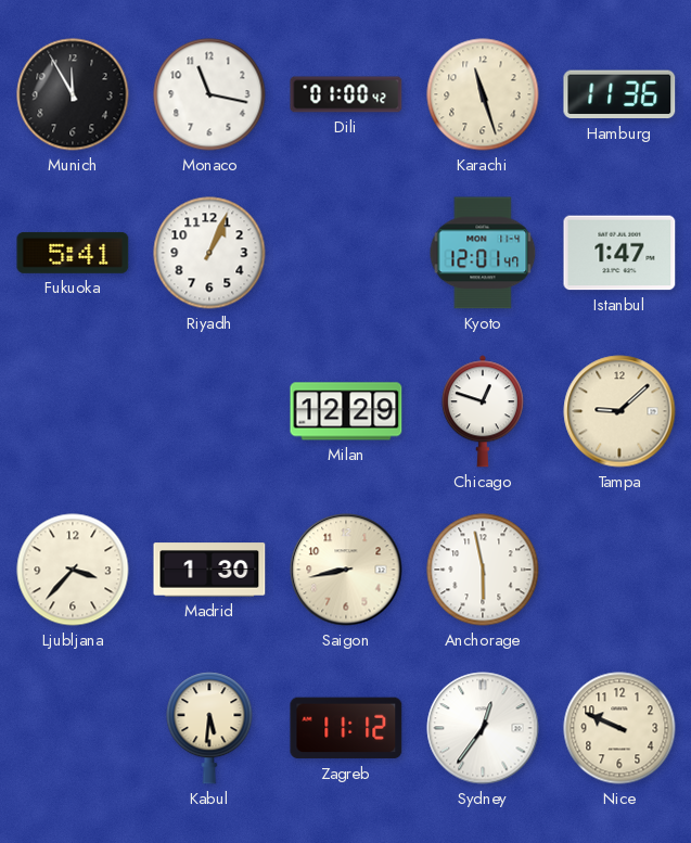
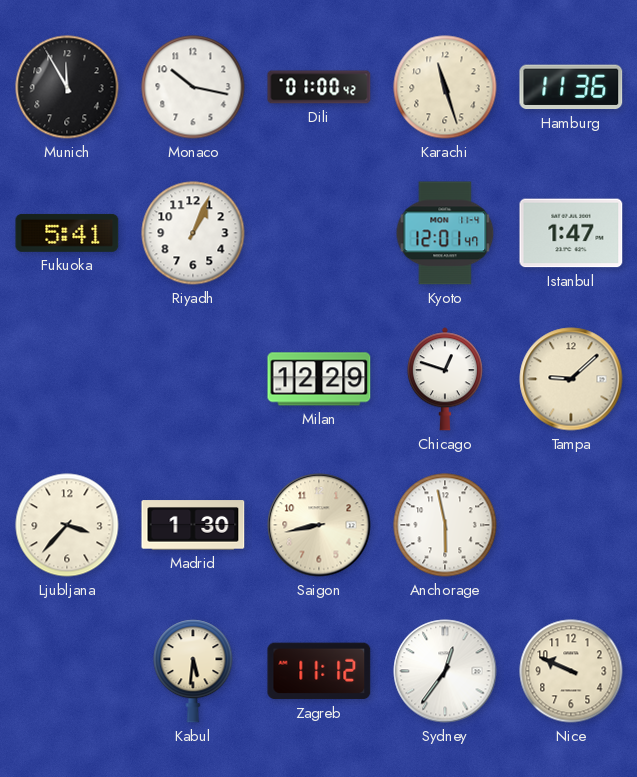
Monaco: 11:17 -> 10:17
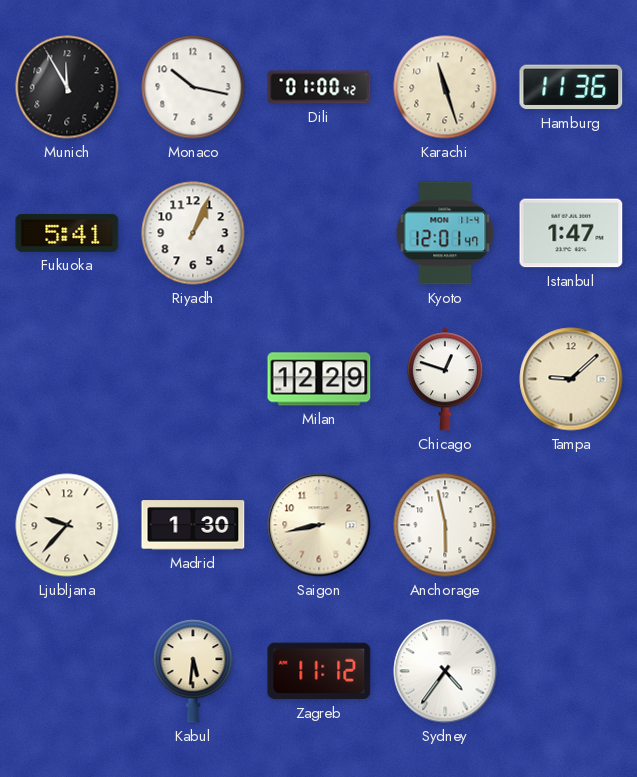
Ljubljana: 3:37 -> 9:37
Sydney: 12:36 -> 4:36
Nice: 9:49 -> none
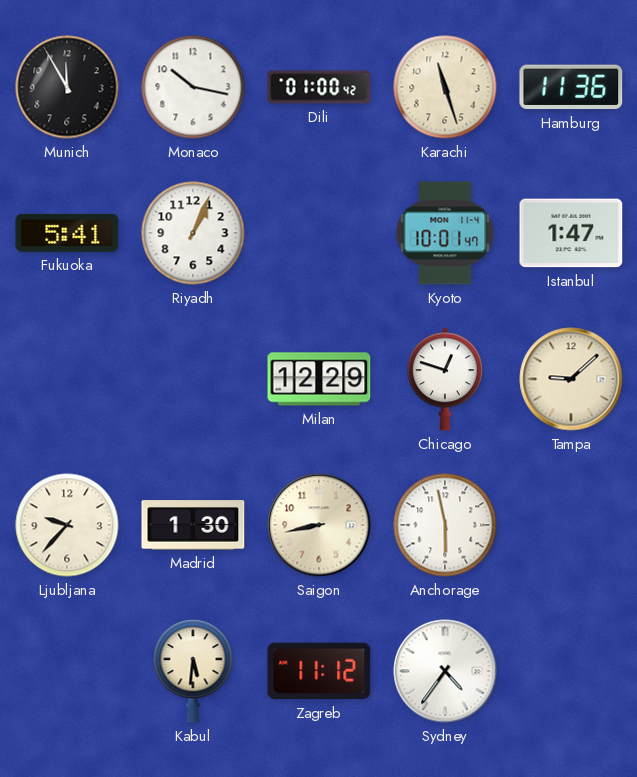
Kyoto: 12:01 -> 10:01
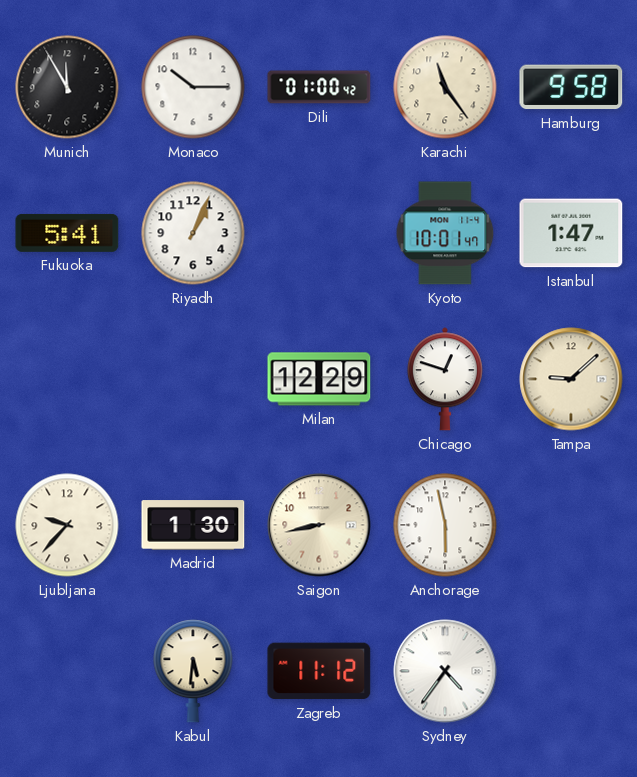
Monaco: 10:17 -> 10:15
Karachi: 11:27 -> 11:24
Hamburg: 11:36 -> 9:58
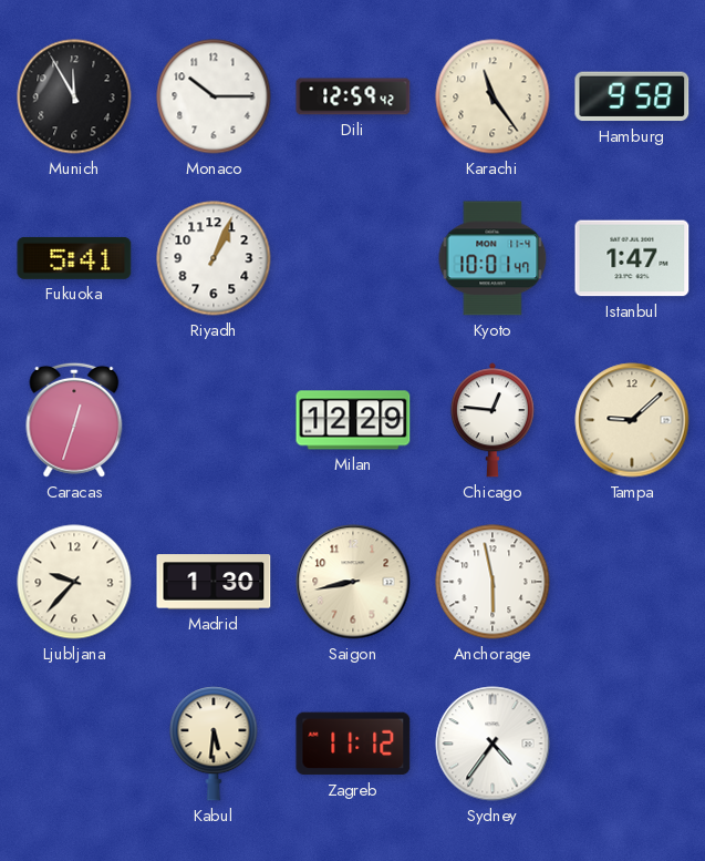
Dili: 01:00 -> 12:59
Caracas: none -> 12:33
Chicago: 12:48 -> 12:46
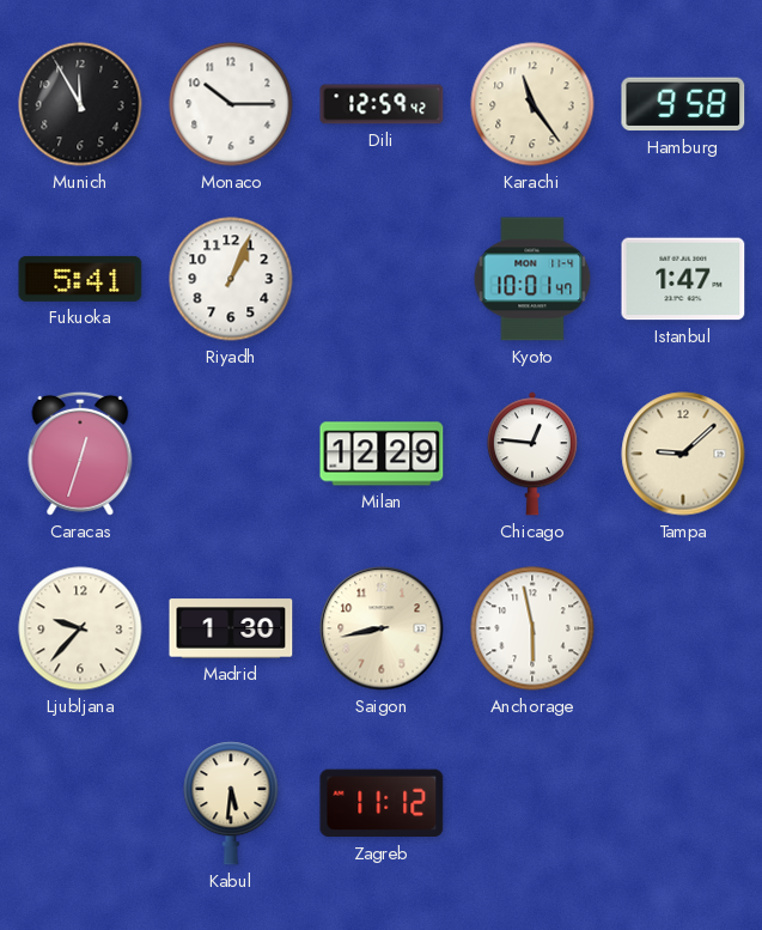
Sydney: 4:36 -> none
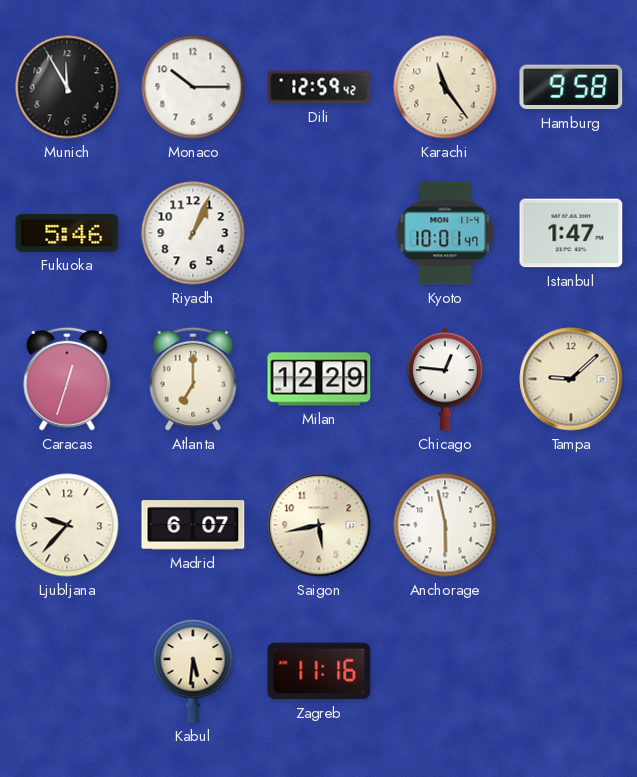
Fukuoka: 5:41 -> 5:46
Atlanta: none -> 7:00
Madrid: 1:30 -> 6:07
Saigon: 8:43 -> 5:43
Zagreb: 11:12 -> 11:16
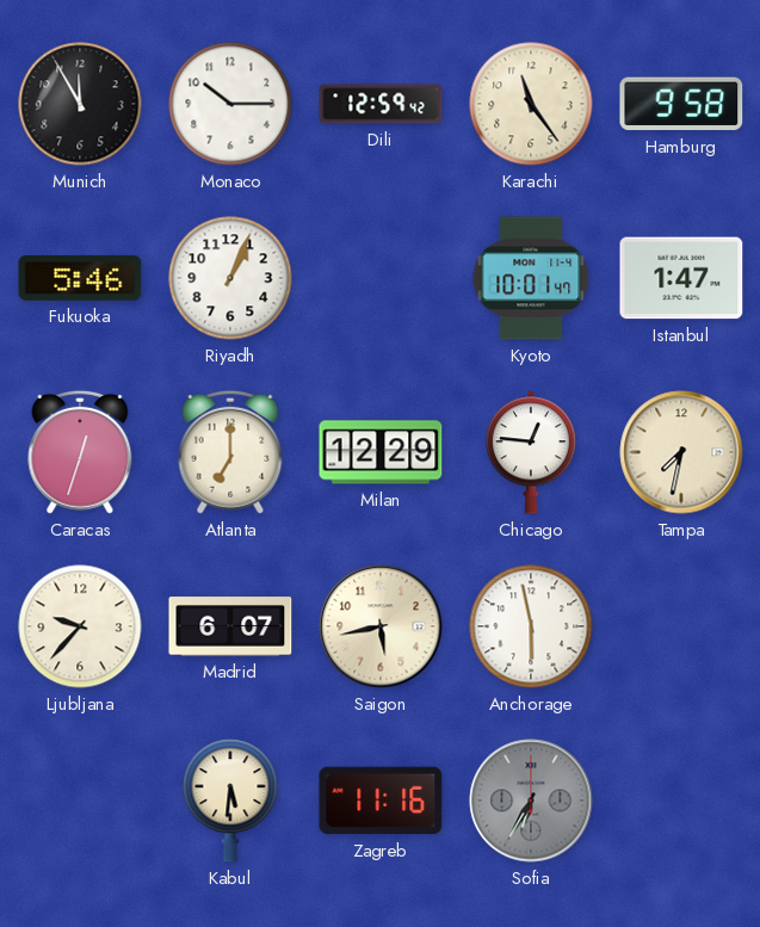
Tampa: 9:08 -> 7:32
Sofia: none -> 6:35
